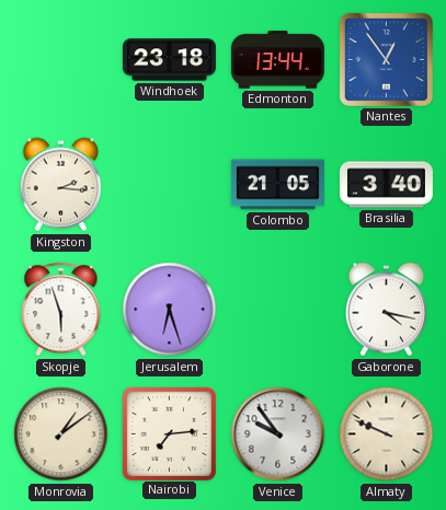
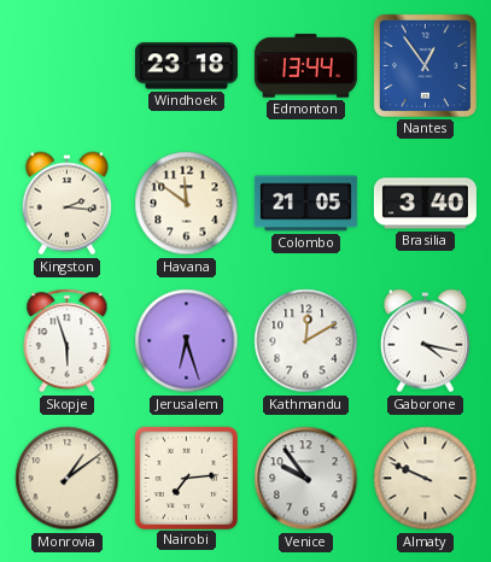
Havana: none -> 11:51
Kathmandu: none -> 12:10
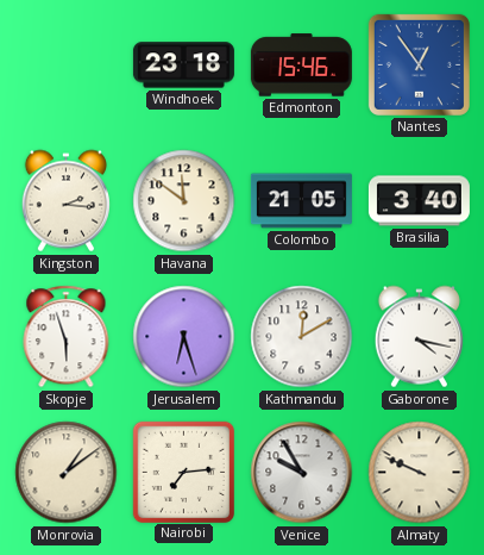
Edmonton: 13:44 -> 15:46
Venice: 9:54 -> 9:55
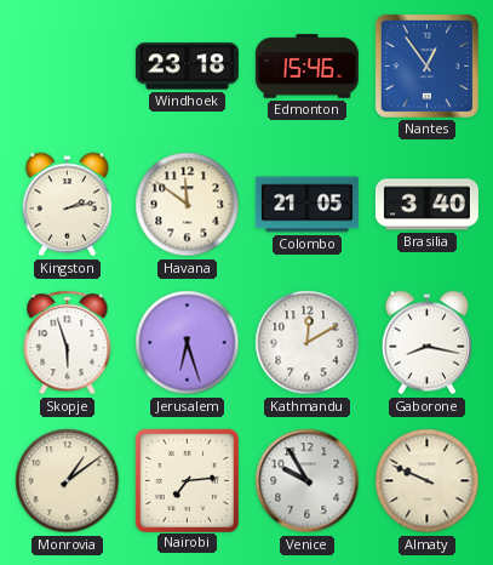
Kingston: 2:16 -> 2:13
Gaborone: 4:17 -> 8:17
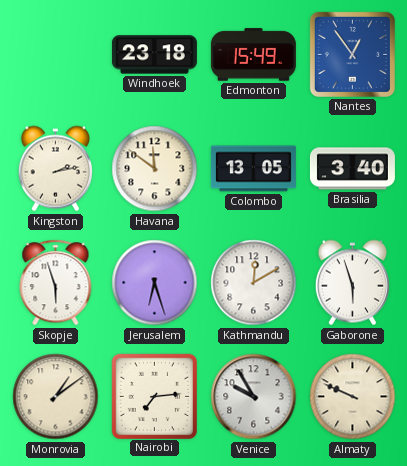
Edmonton: 15:46 -> 15:49
Colombo: 21:05 -> 13:05
Gaborone: 8:17 -> 5:57
